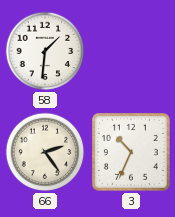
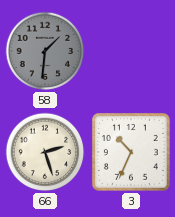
58 dial: white -> grey
66: 2:24 -> 2:27
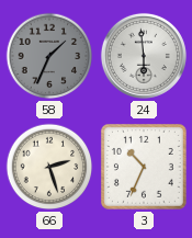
58: 1:31 -> 1:34
24: none -> 5:59
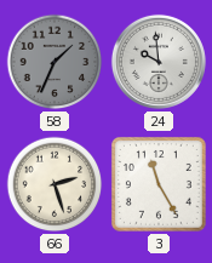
24: 5:59 -> 9:59
3: 10:34 -> 11:25
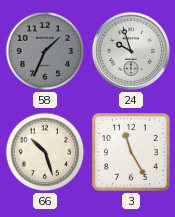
24: 9:59 -> 9:57
66: 2:27 -> 10:27
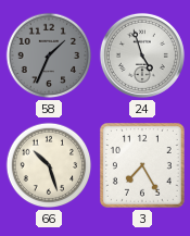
24: 9:57 -> 4:57
3: 11:25 -> 7:25
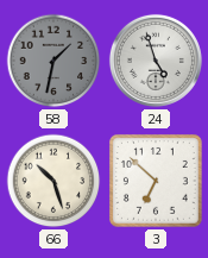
58: 1:34 -> 1:32
3: 7:25 -> 6:52
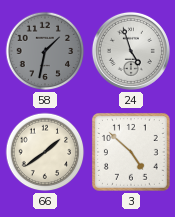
66: 10:27 -> 1:39
3: 6:52 -> 4:52
